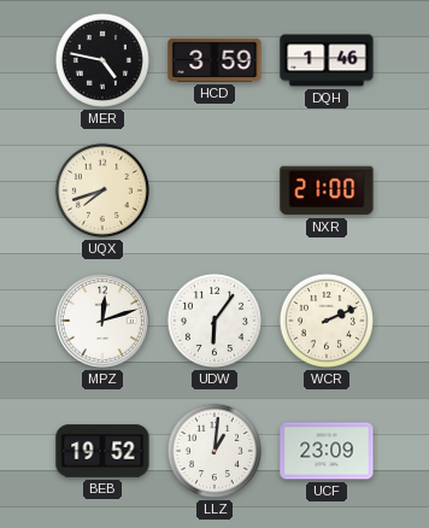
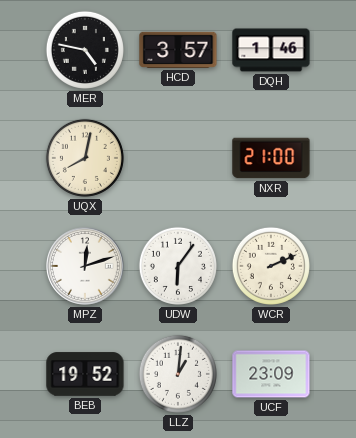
HCD: 3:59 -> 3:57
UQX: 7:42 -> 8:02
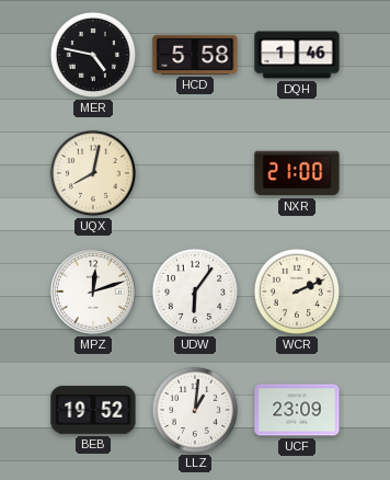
HCD: 3:57 -> 5:58
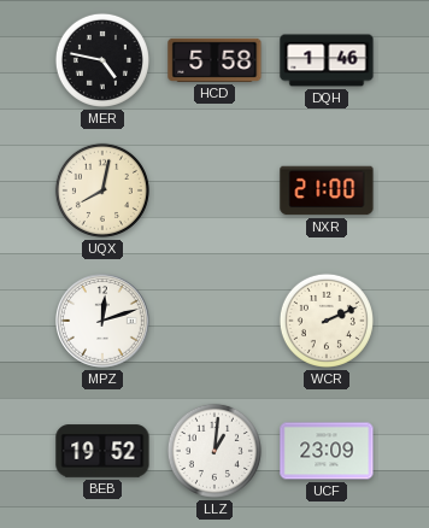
UDW: 6:06 -> none
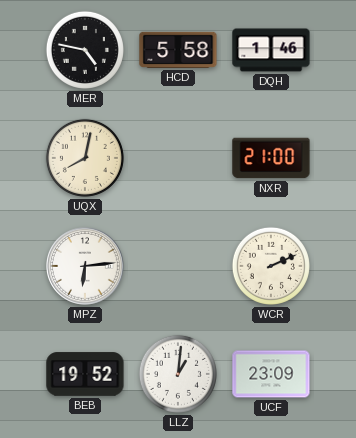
MPZ: 12:12 -> 6:14
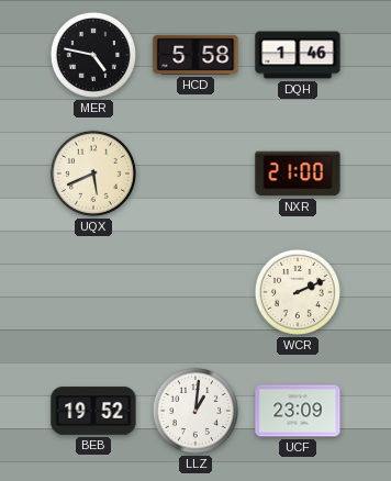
UQX: 8:02 -> 5:41
MPZ: 6:14 -> none
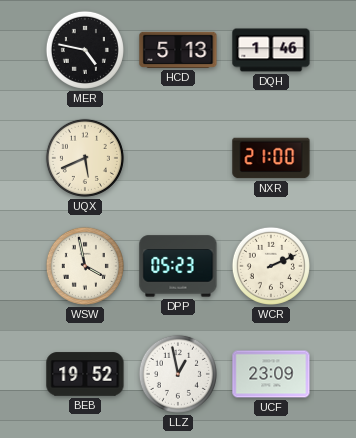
HCD: 5:58 -> 5:13
WSW: none -> 3:58
DPP: none -> 05:23
LLZ: 1:01 -> 12:58
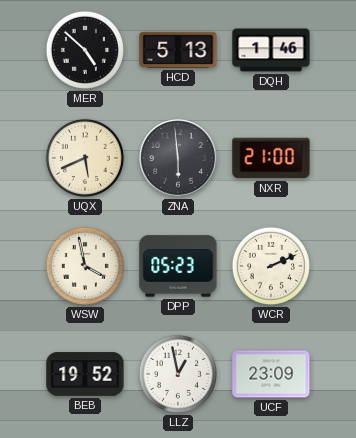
MER: 4:47 -> 4:52
ZNA: none -> 5:59
